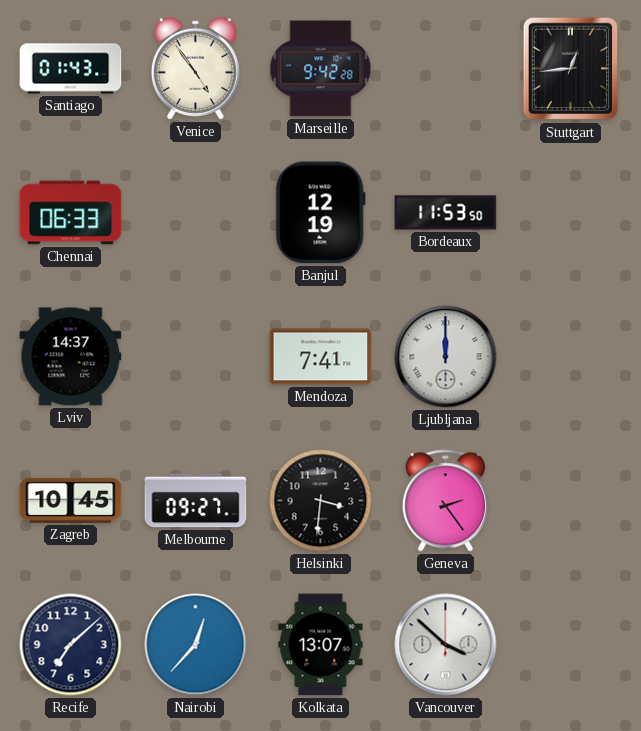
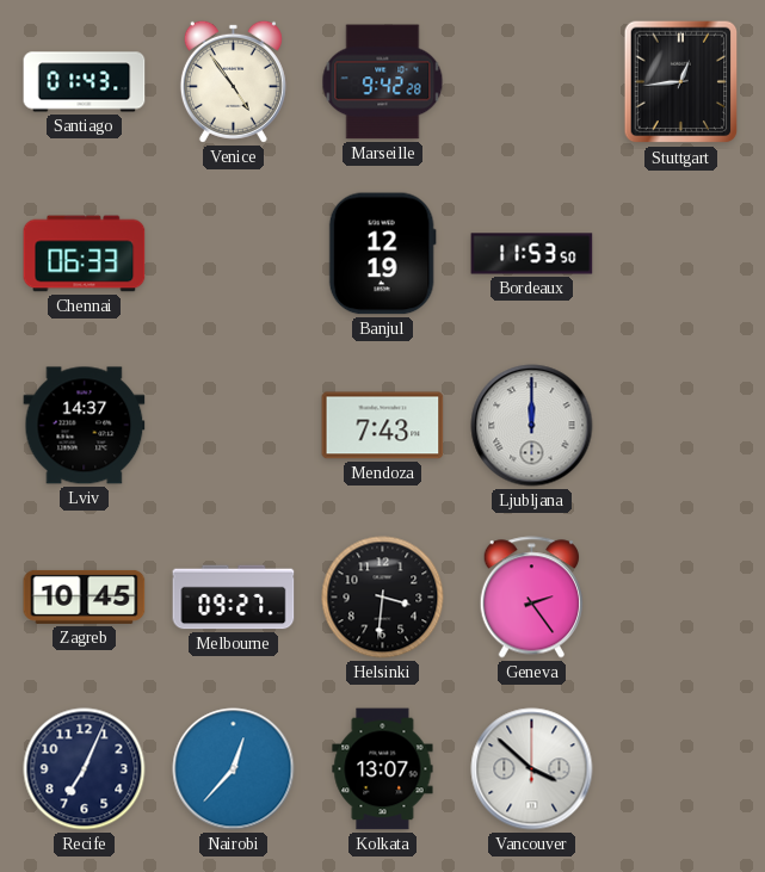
Mendoza: 7:41 -> 7:43
Recife: 7:08 -> 7:04
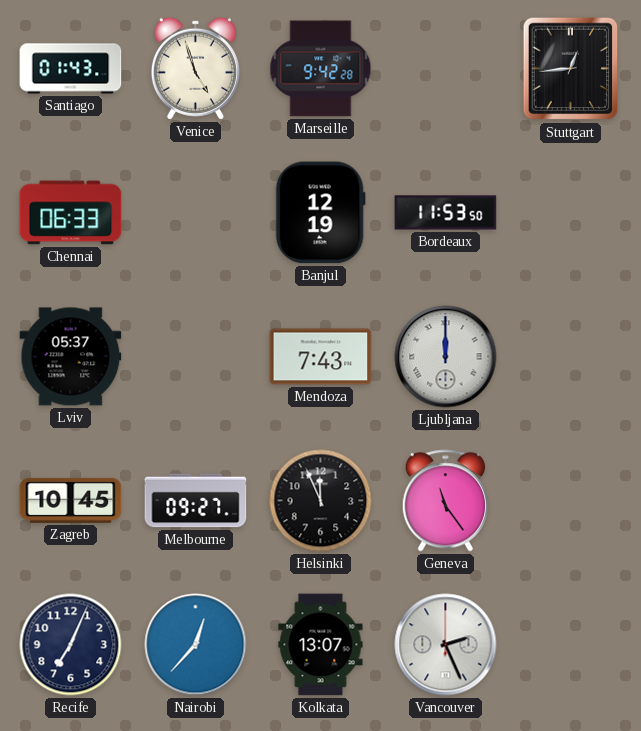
Venice: 4:54 -> 4:57
Lviv: 14:37 -> 05:37
Helsinki: 3:31 -> 11:56
Geneva: 2:24 -> 11:24
Vancouver: 3:52 -> 2:26
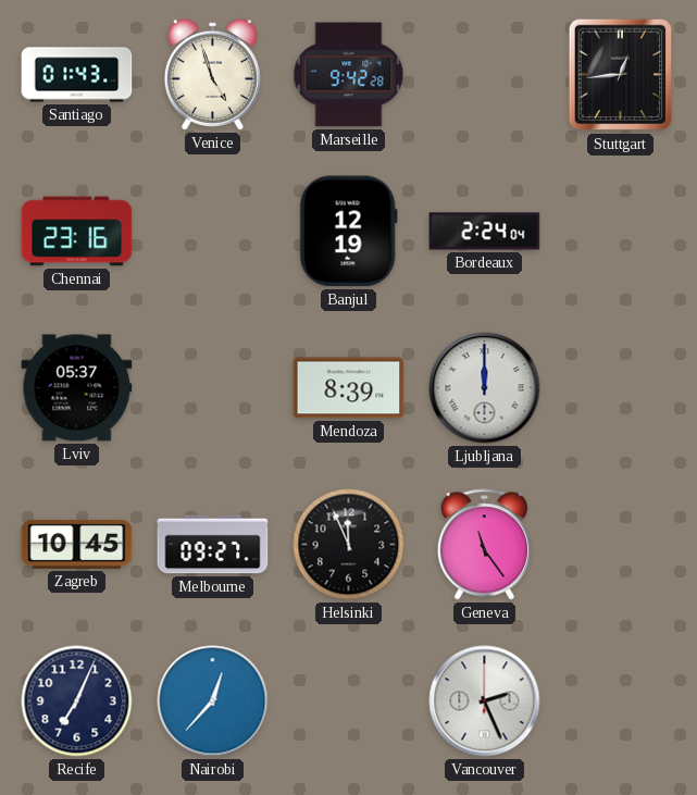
Chennai: 06:33 -> 23:16
Bordeaux: 11:53 -> 2:24
Mendoza: 7:43 -> 8:39
Kolkata: 13:07 -> none
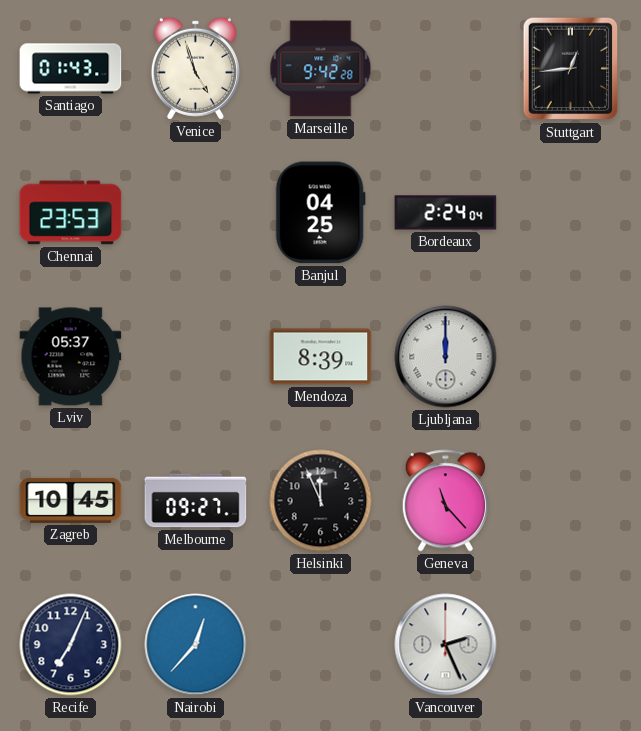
Chennai: 23:16 -> 23:53
Banjul: 12:19 -> 04:25
Geneva: 11:24 -> 11:23
